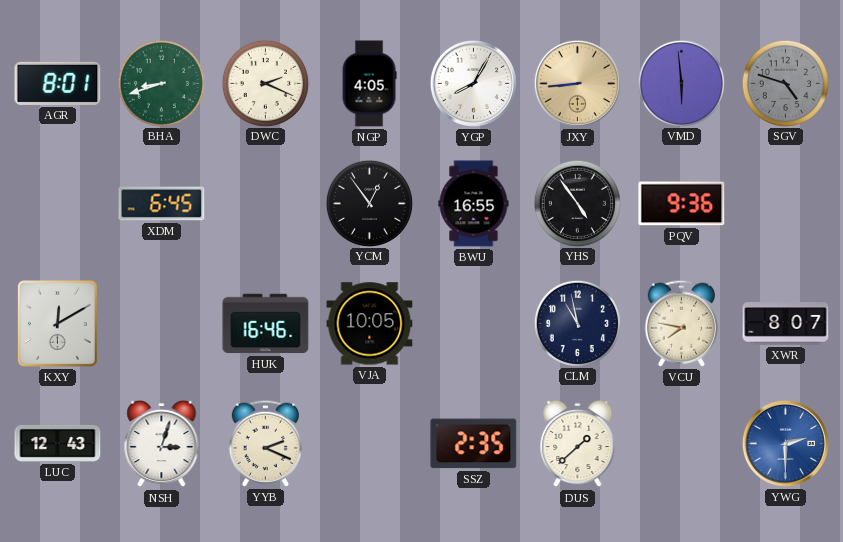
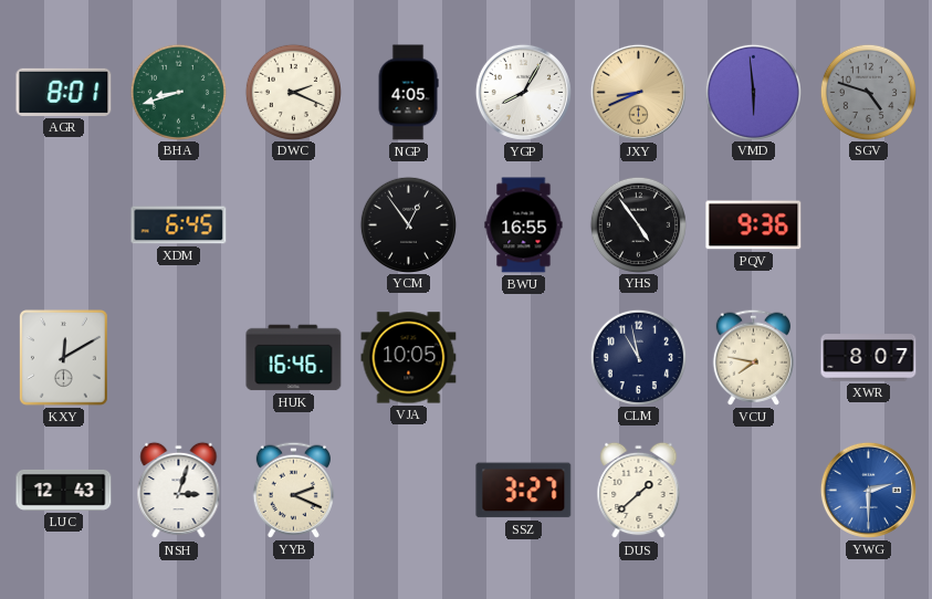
JXY: 8:44 -> 8:41
SSZ: 2:35 -> 3:27
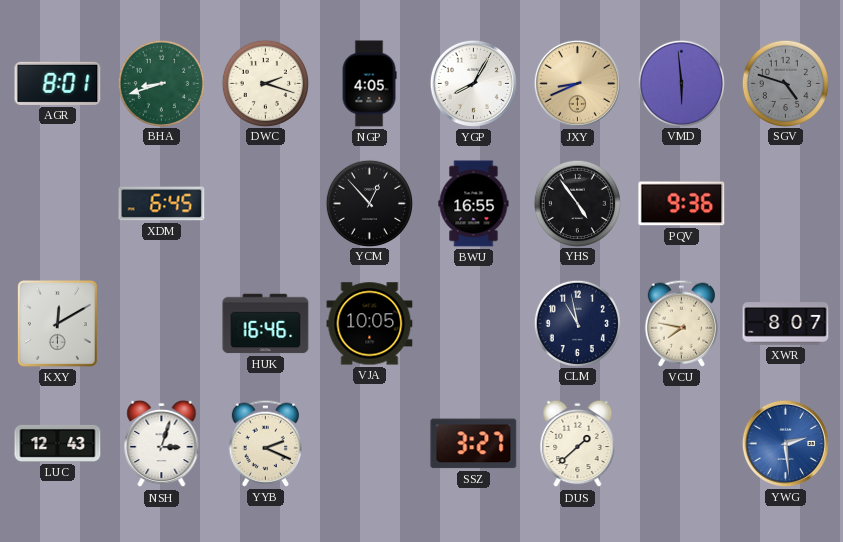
DWC: 2:19 -> 2:18
YCM: 12:54 -> 12:53
YWG: 2:30 -> 2:29
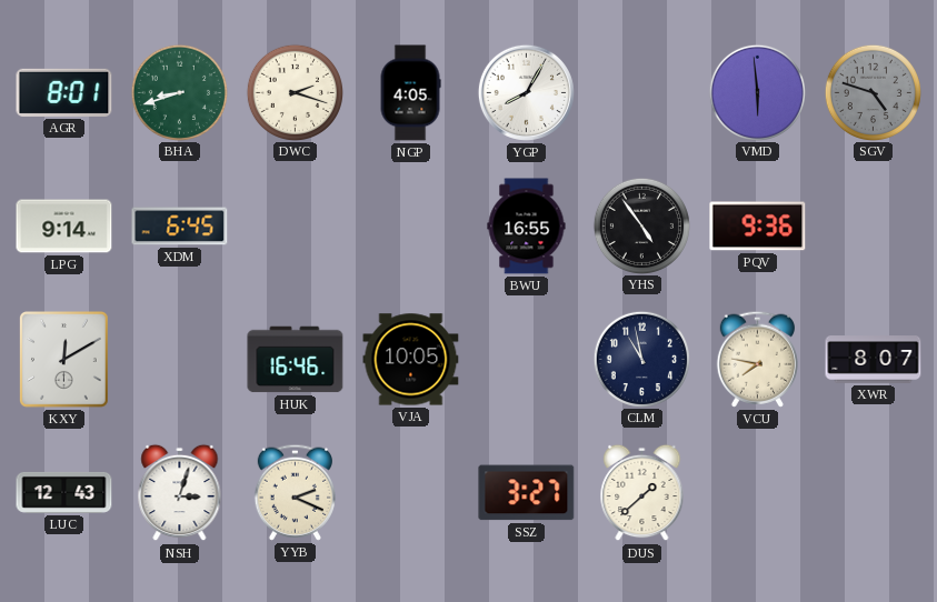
JXY: 8:41 -> none
LPG: none -> 9:14
YCM: 12:53 -> none
YWG: 2:29 -> none
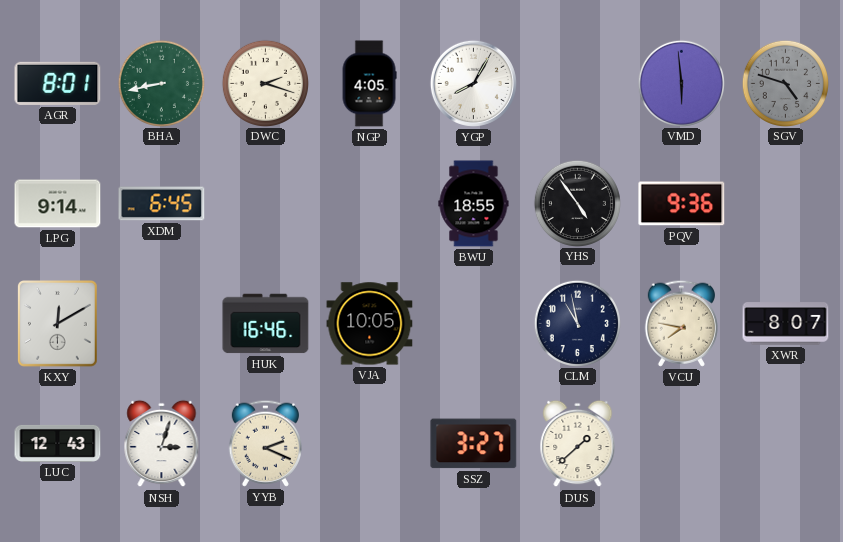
BHA: 8:42 -> 8:43
BWU: 16:55 -> 18:55
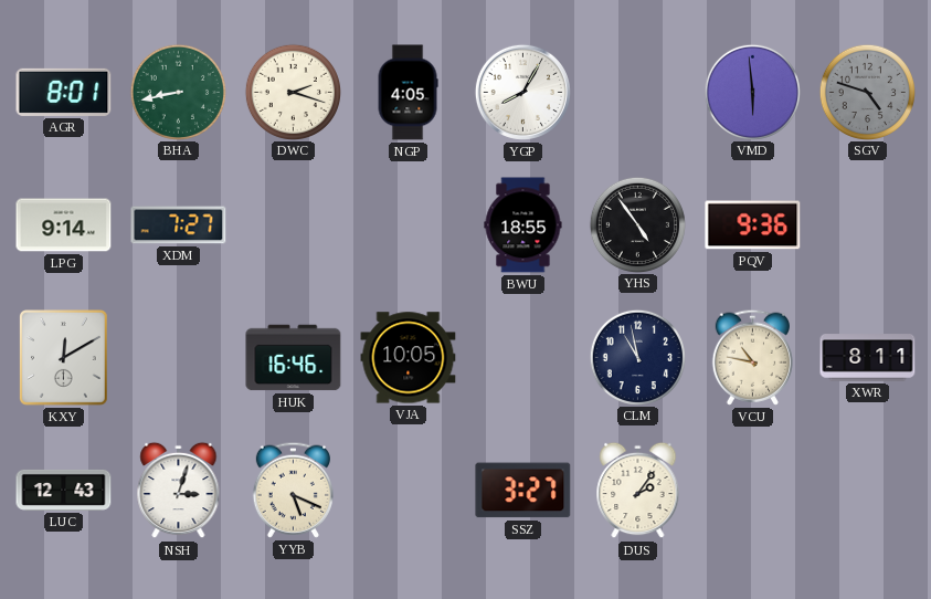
XDM: 6:45 -> 7:27
VCU: 7:47 -> 10:47
XWR: 8:07 -> 8:11
YYB: 2:19 -> 5:19
DUS: 1:38 -> 2:06
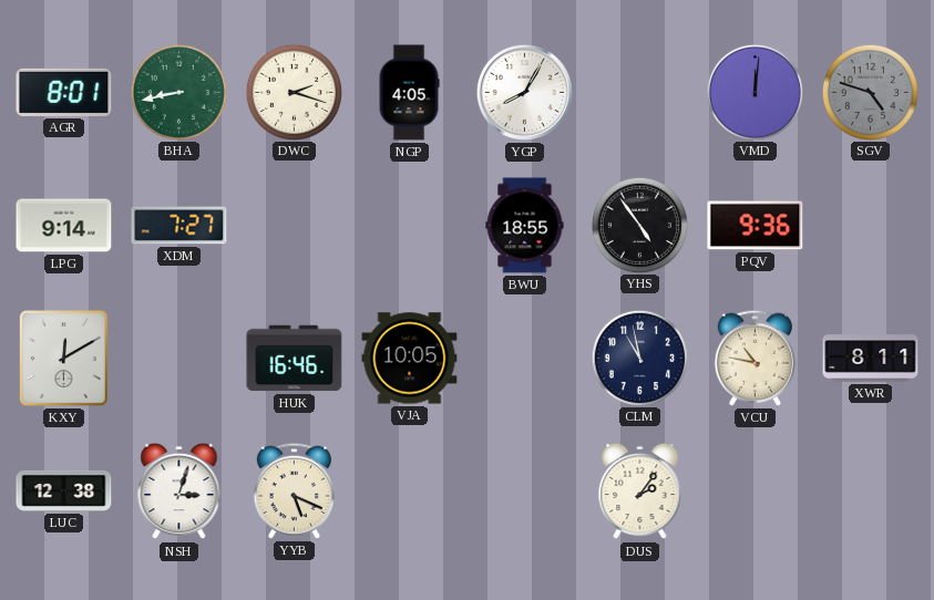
VMD: 5:59 -> 12:01
LUC: 12:43 -> 12:38
SSZ: 3:27 -> none
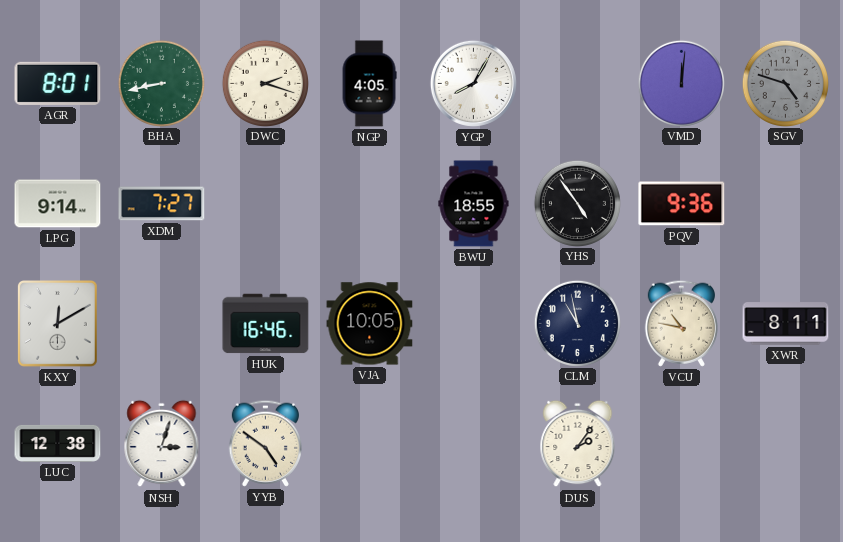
YYB: 5:19 -> 4:51
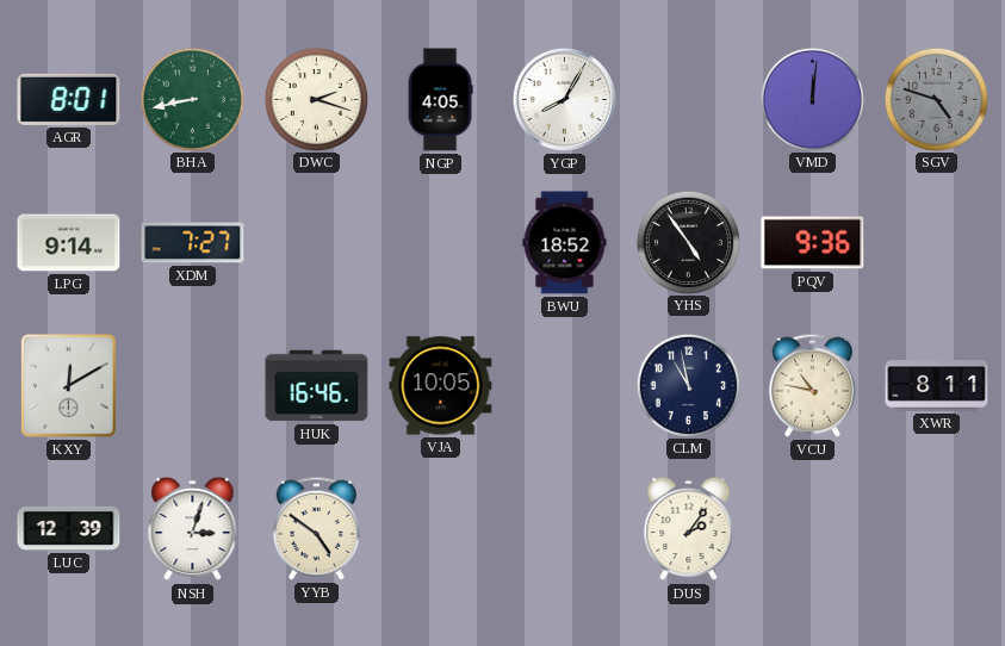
BWU: 18:55 -> 18:52
LUC: 12:38 -> 12:39
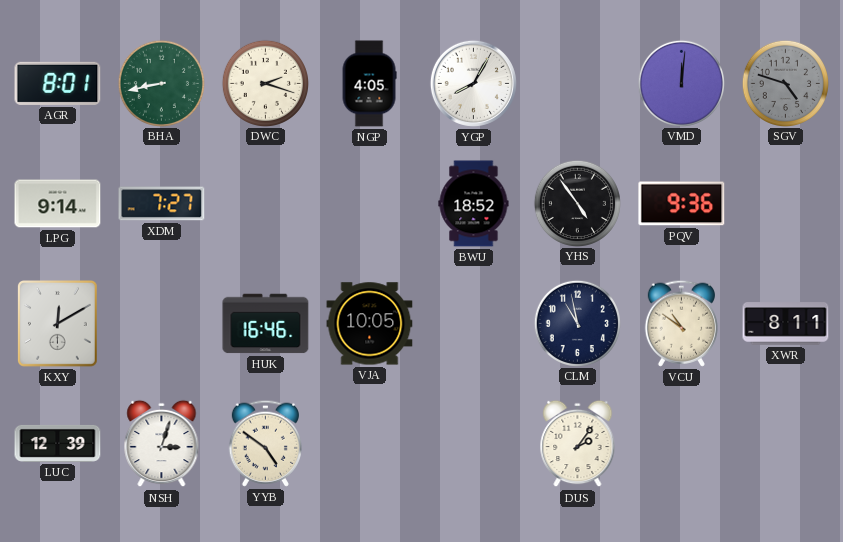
VCU: 10:47 -> 10:51
